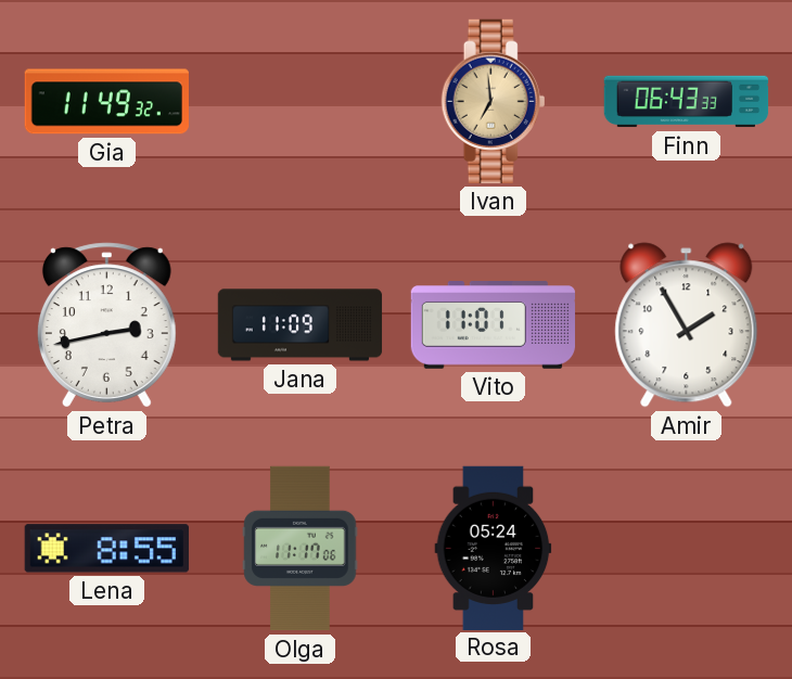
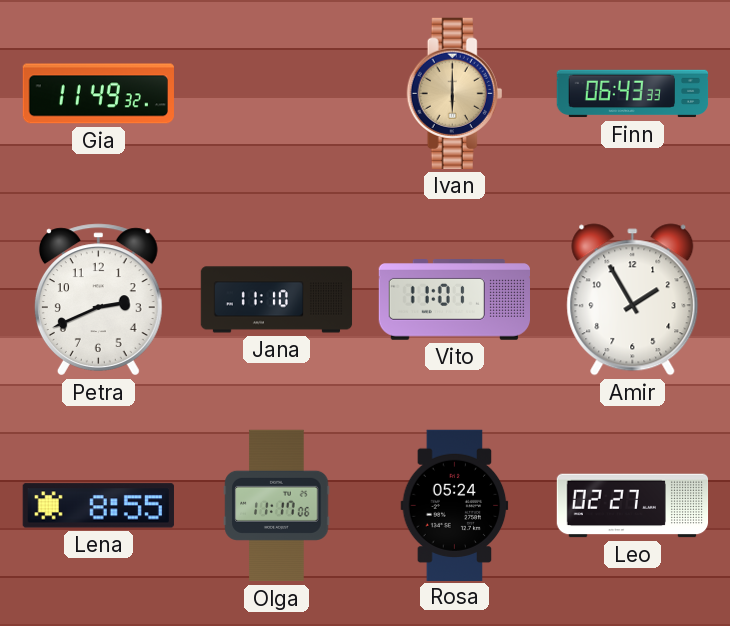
Ivan: 6:59 -> 6:00
Petra: 2:43 -> 2:41
Jana: 11:09 -> 11:10
Leo: none -> 02:27
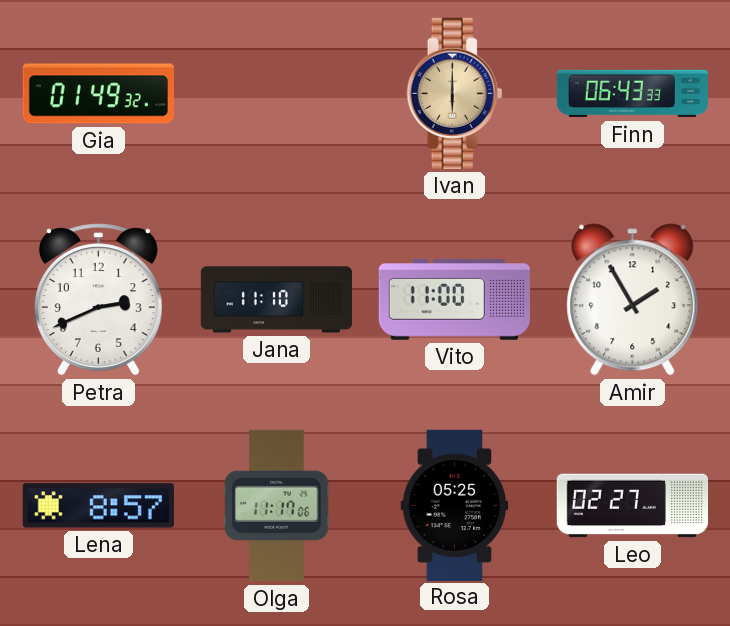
Gia: 11:49 -> 01:49
Vito: 11:01 -> 11:00
Lena: 8:55 -> 8:57
Rosa: 05:24 -> 05:25
